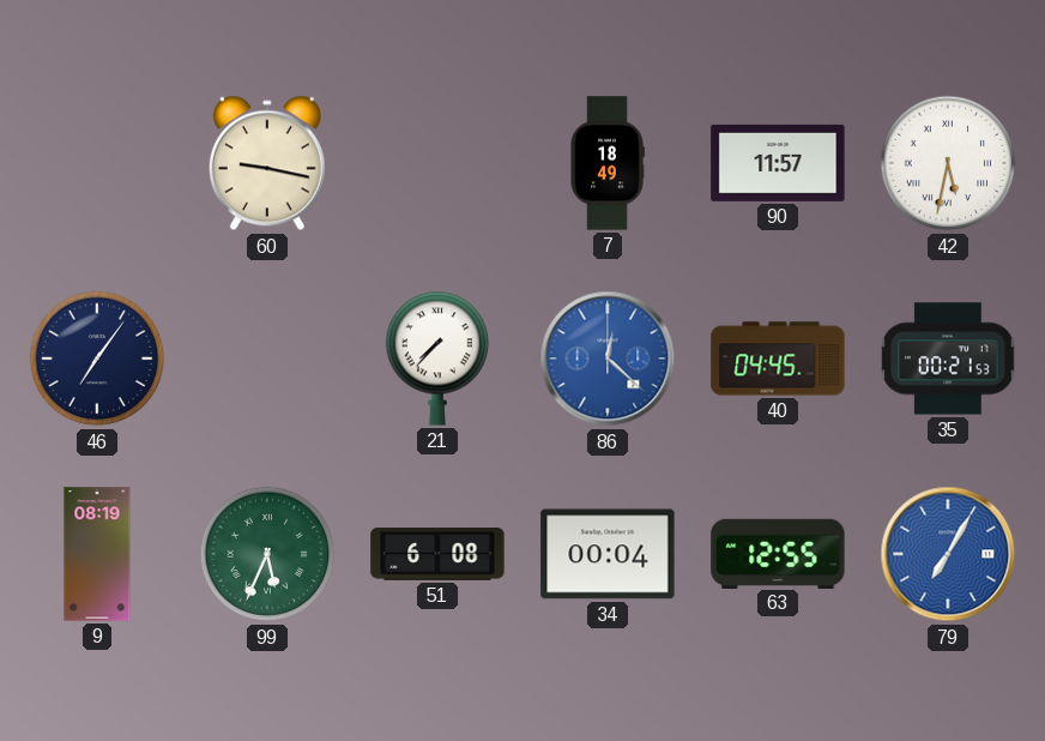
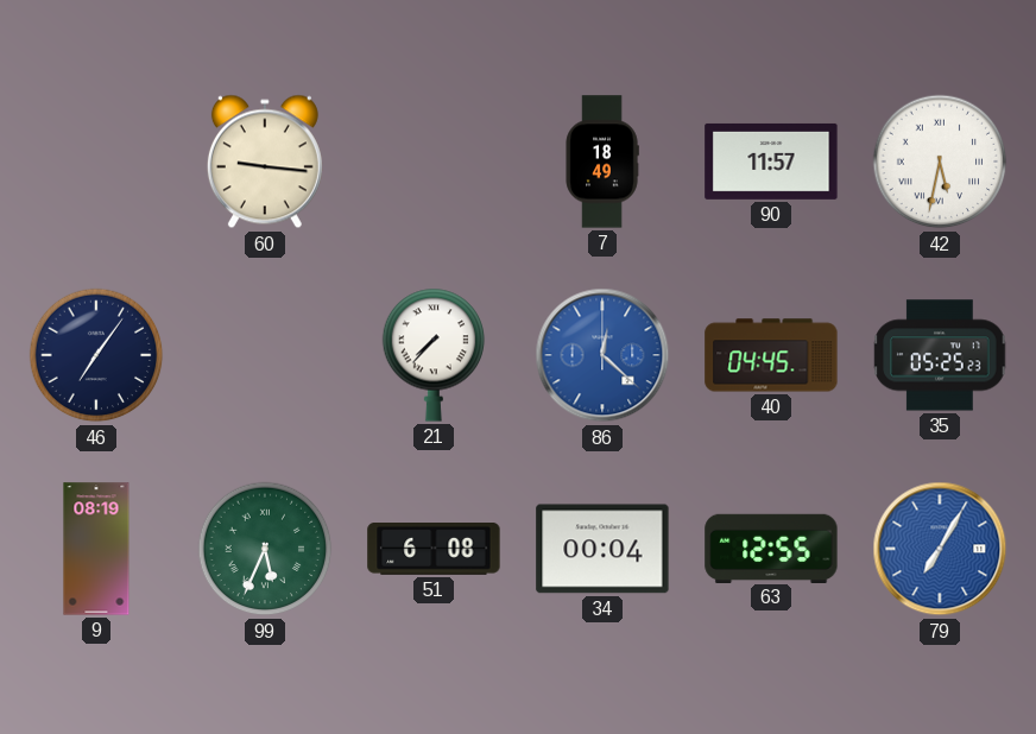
60: 9:17 -> 9:16
35: 00:21 -> 05:25
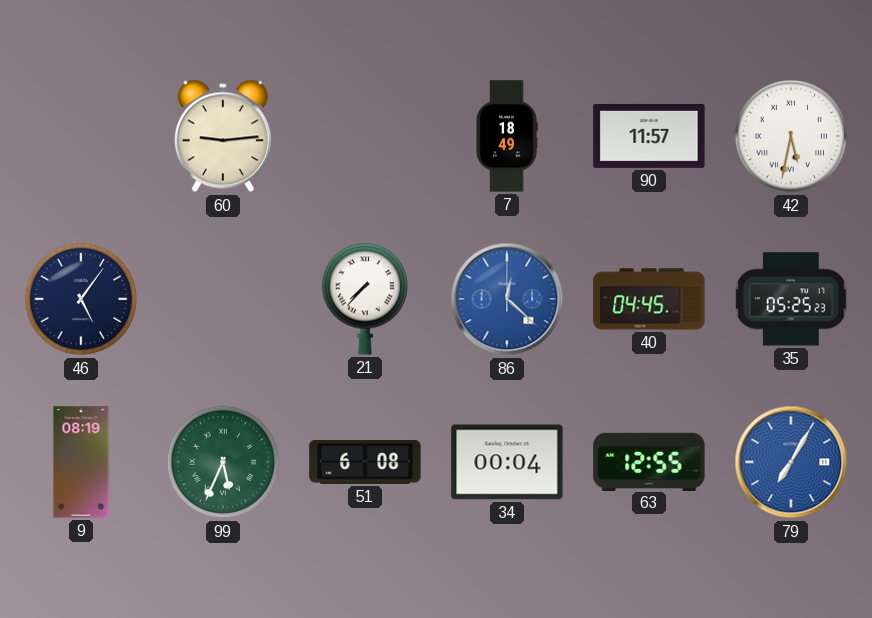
60: 9:16 -> 9:14
46: 7:06 -> 5:06
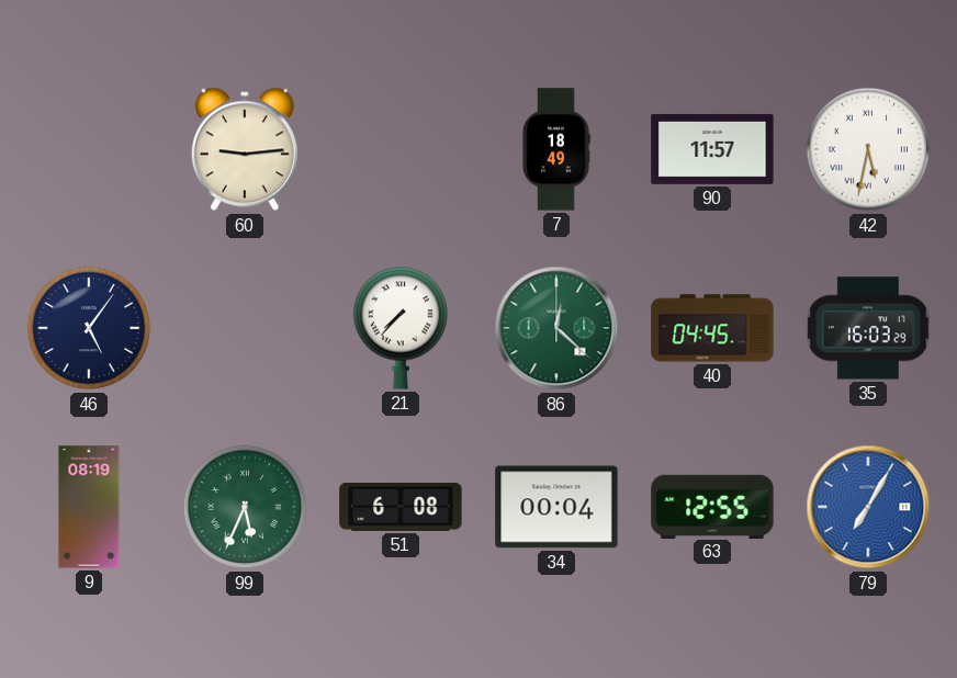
86 dial: blue -> green
35: 05:25 -> 16:03
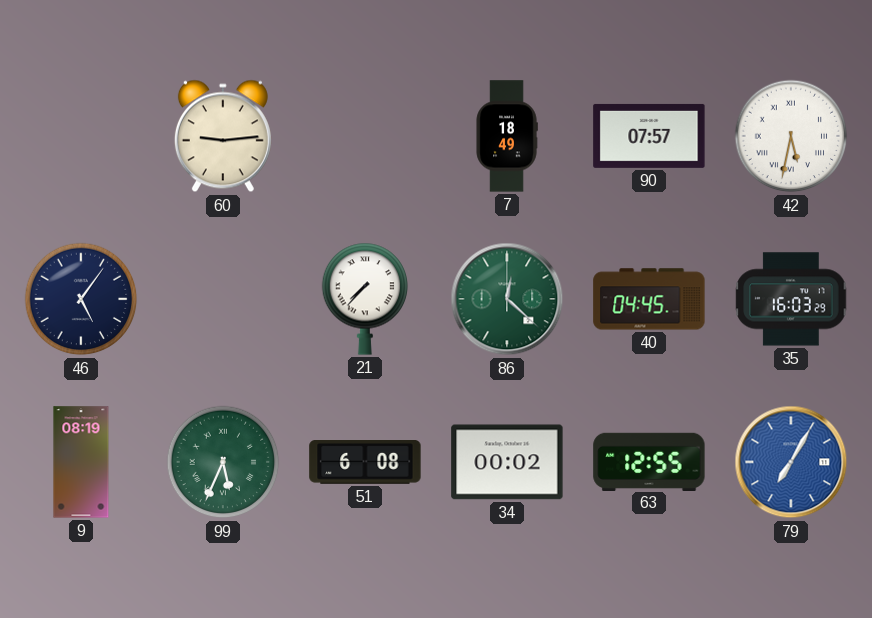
90: 11:57 -> 07:57
34: 00:04 -> 00:02
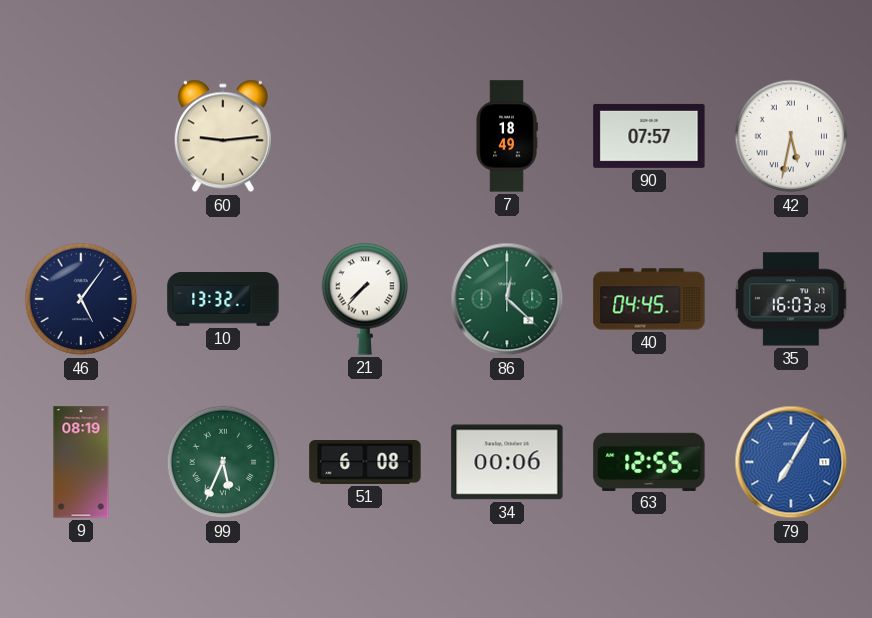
10: none -> 13:32
34: 00:02 -> 00:06
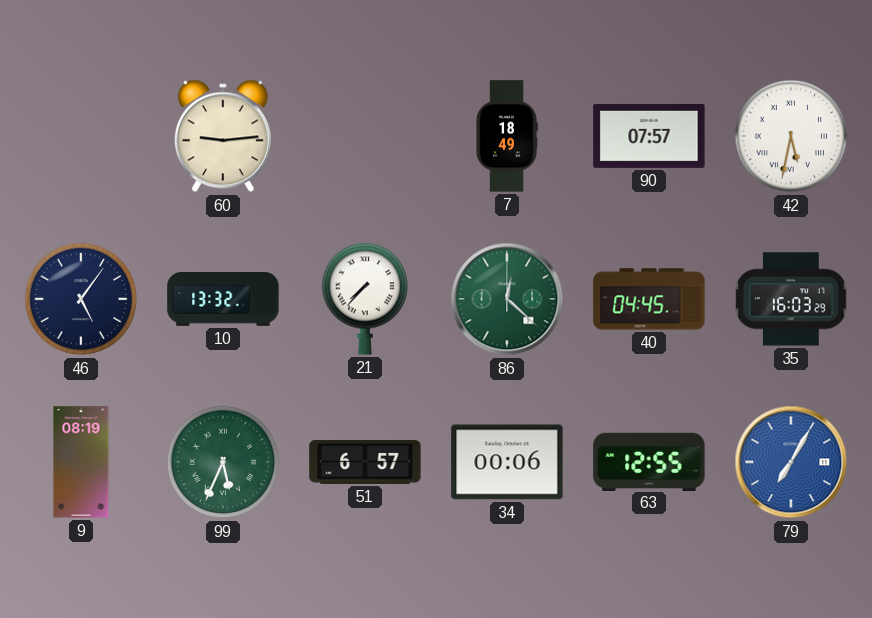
51: 6:08 -> 6:57
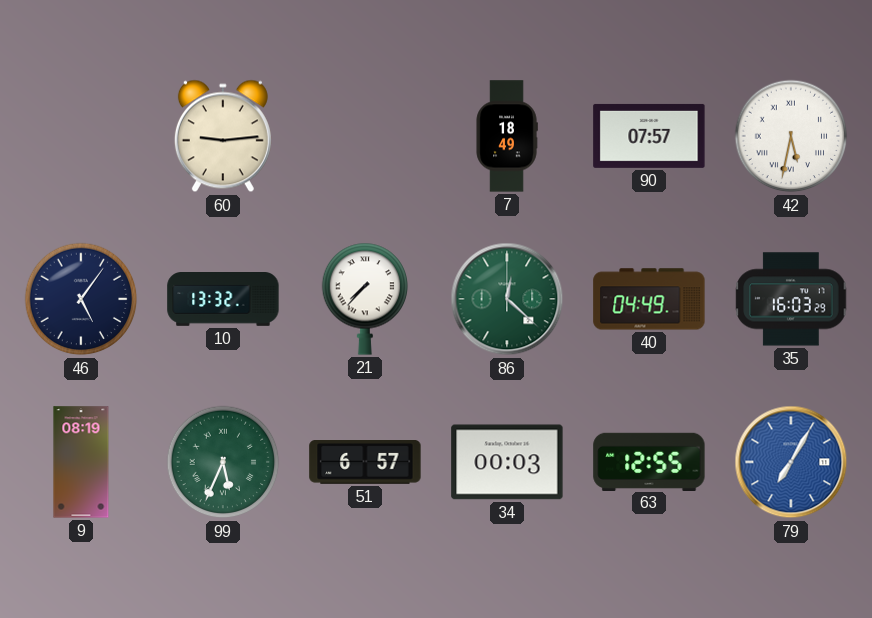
40: 04:45 -> 04:49
34: 00:06 -> 00:03
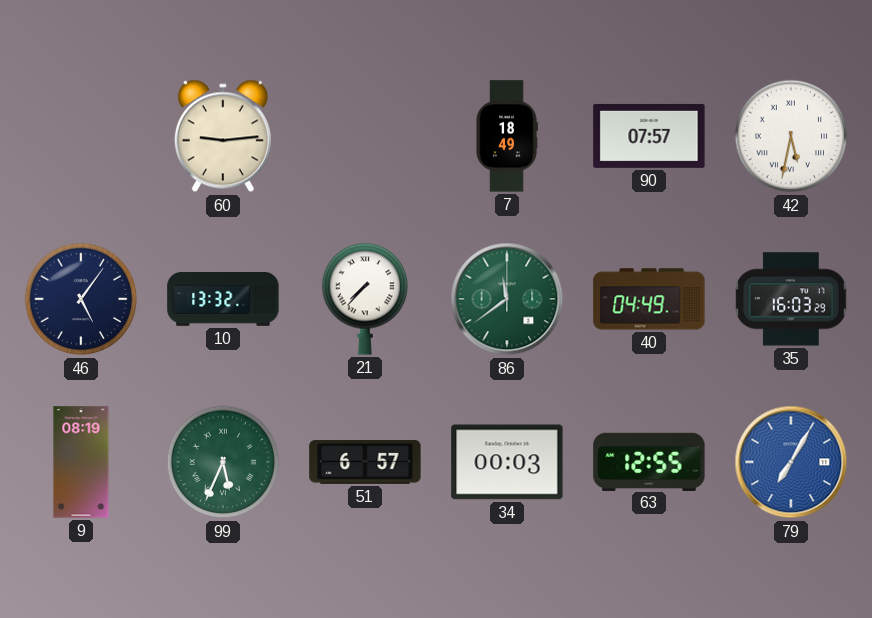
86: 12:22 -> 11:39
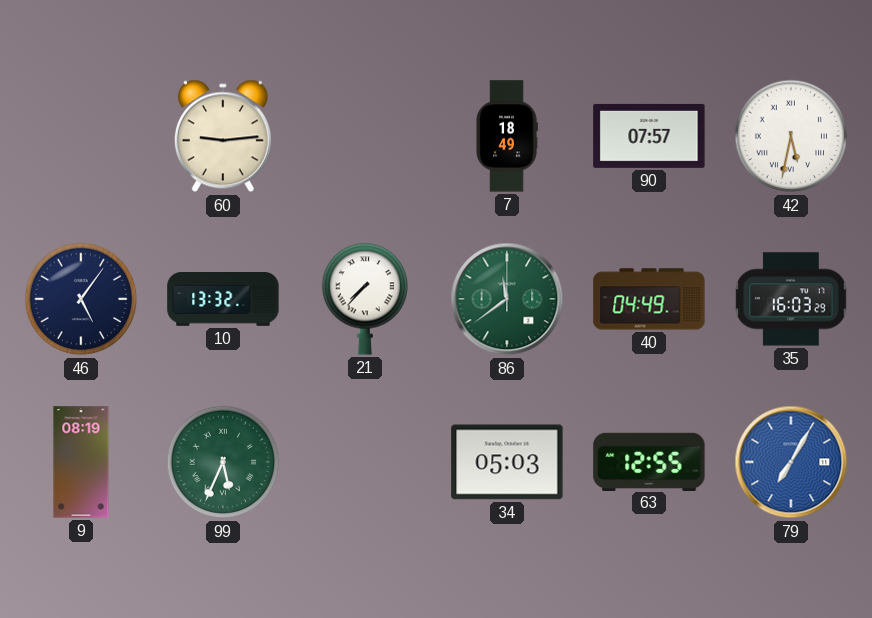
51: 6:57 -> none
34: 00:03 -> 05:03
